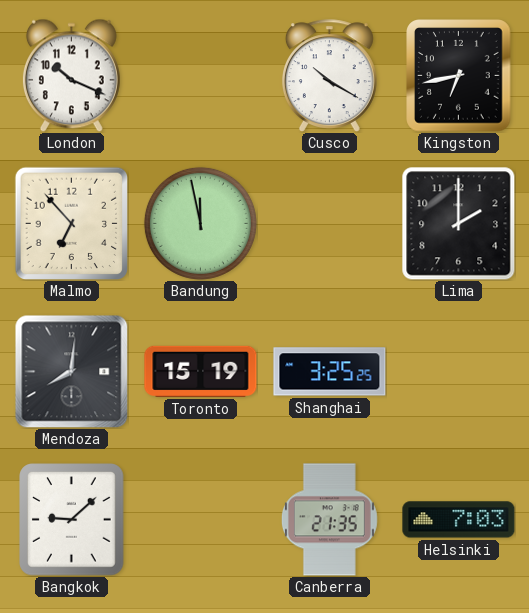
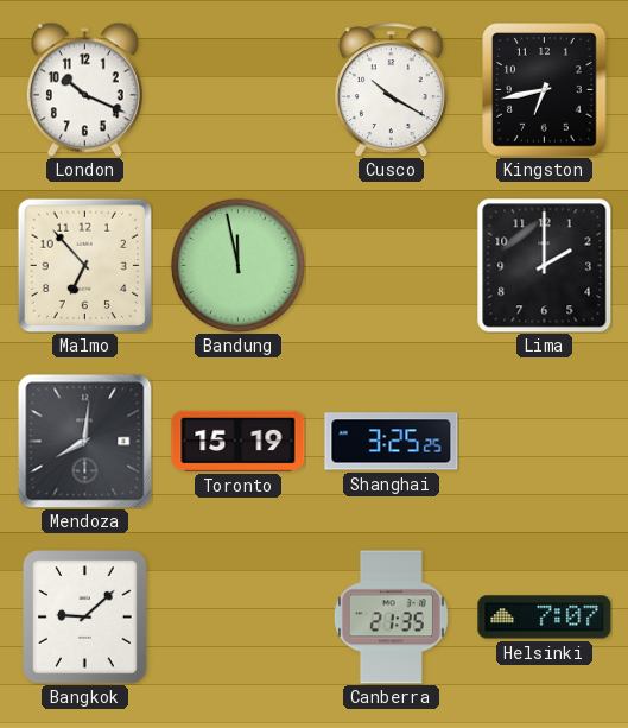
Helsinki: 7:03 -> 7:07
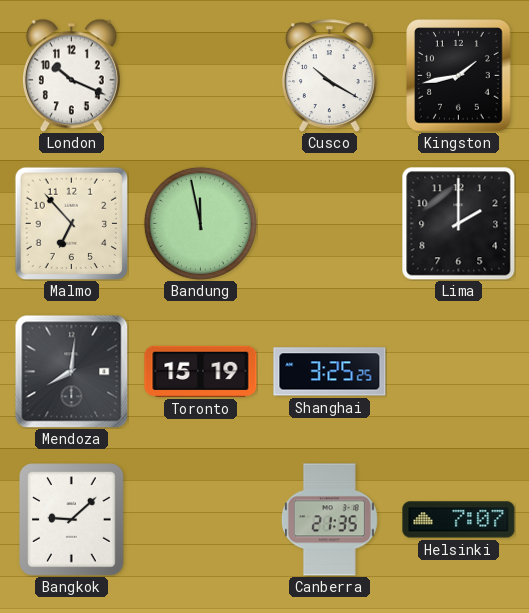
Kingston: 6:43 -> 1:43
